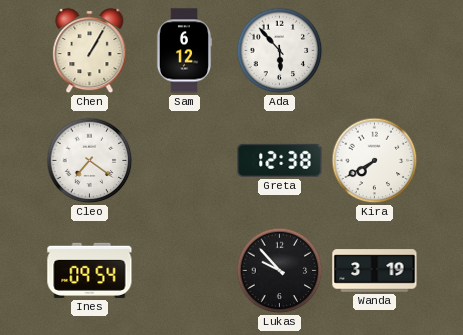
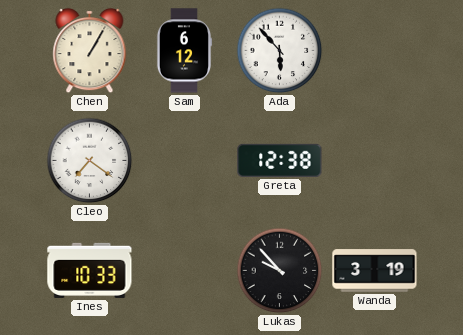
Kira: 7:40 -> none
Ines: 09:54 -> 10:33
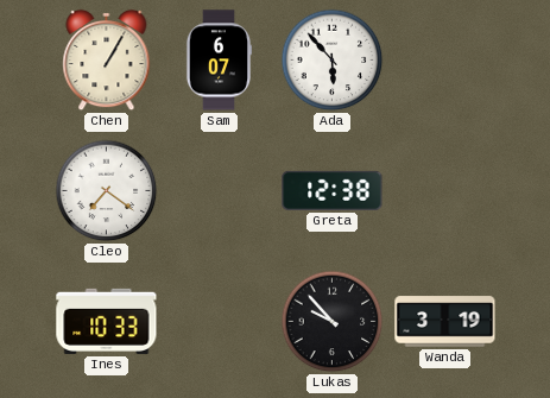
Sam: 6:12 -> 6:07
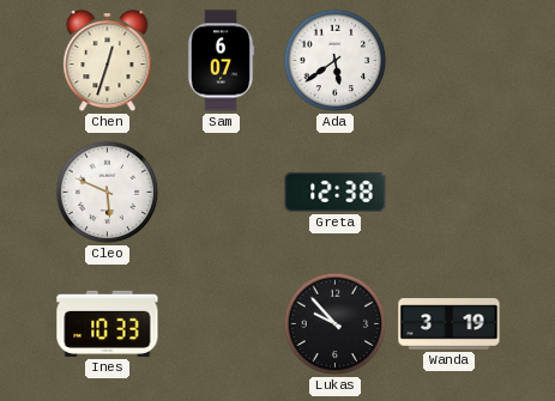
Chen: 1:05 -> 12:33
Ada: 5:53 -> 5:39
Cleo: 7:21 -> 5:49
